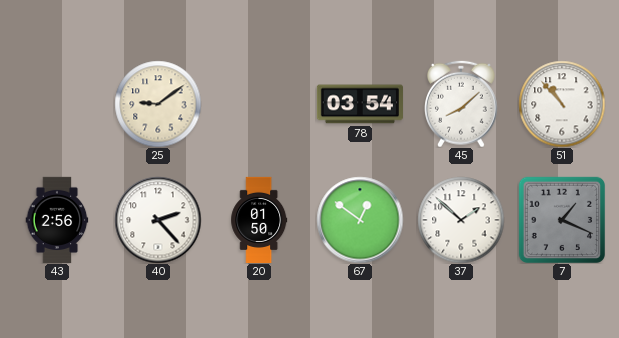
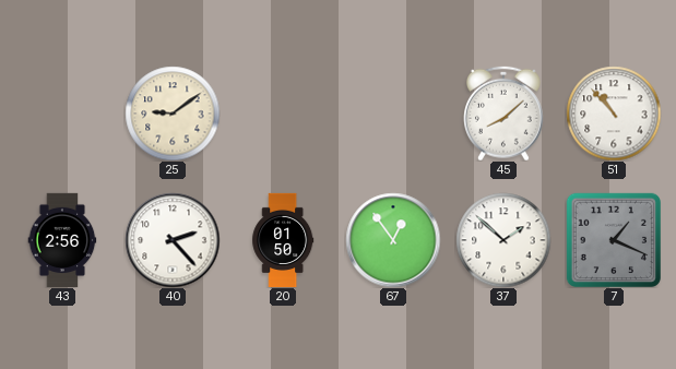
78: 03:54 -> none
67: 12:51 -> 12:54
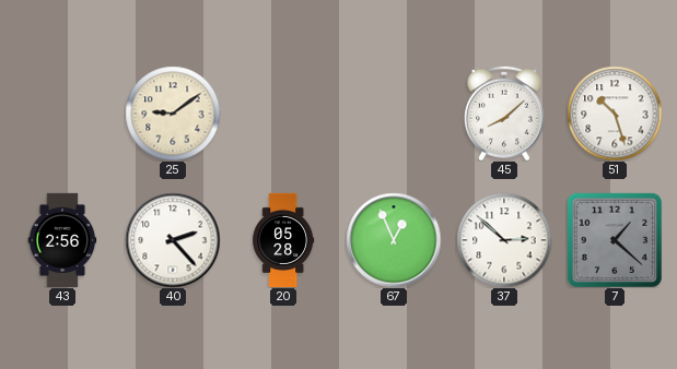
51: 10:53 -> 10:27
20: 01:50 -> 05:28
67: 12:54 -> 12:56
37: 1:52 -> 2:52
7: 1:19 -> 1:22
